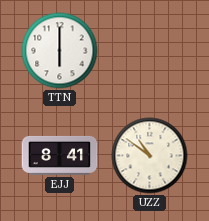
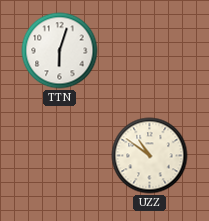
TTN: 6:00 -> 6:03
EJJ: 8:41 -> none
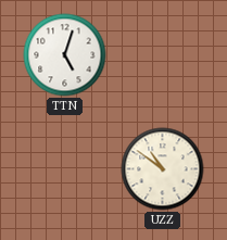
TTN: 6:03 -> 5:03
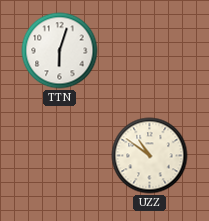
TTN: 5:03 -> 6:03
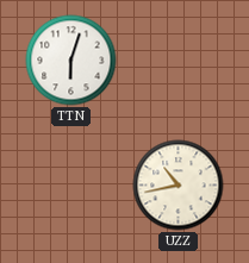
UZZ: 10:51 -> 10:43
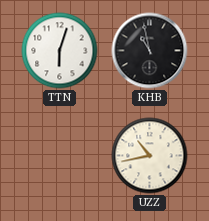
KHB: none -> 10:58
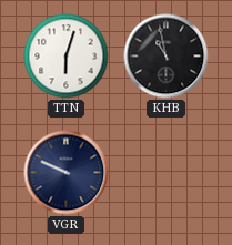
VGR: none -> 9:49
UZZ: 10:43 -> none
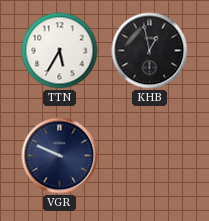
TTN: 6:03 -> 5:35
KHB: 10:58 -> 12:58
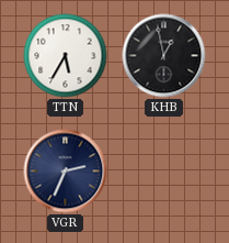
VGR: 9:49 -> 2:34
